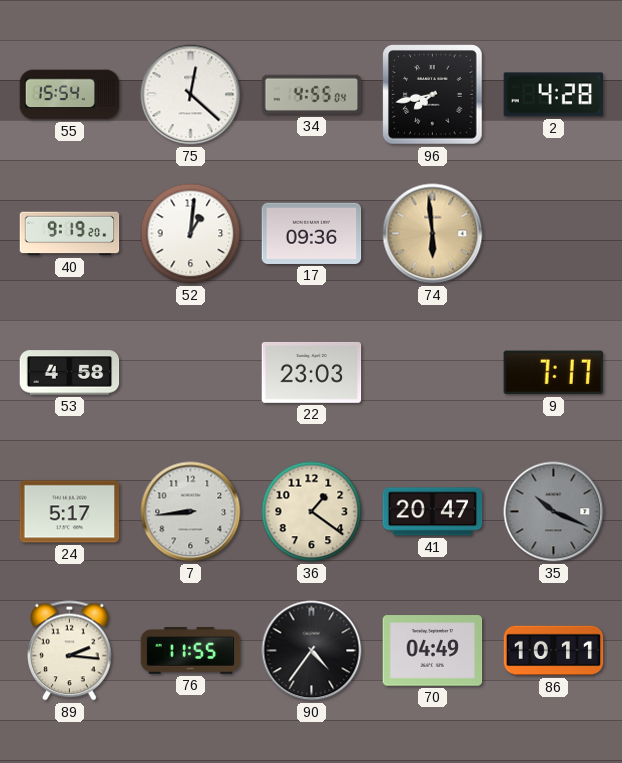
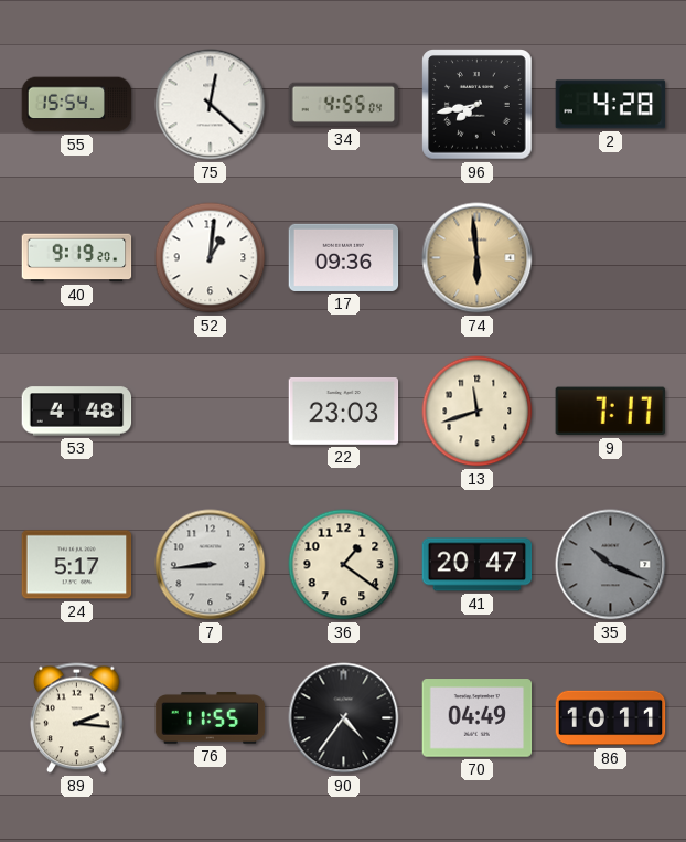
53: 4:58 -> 4:48
13: none -> 11:42
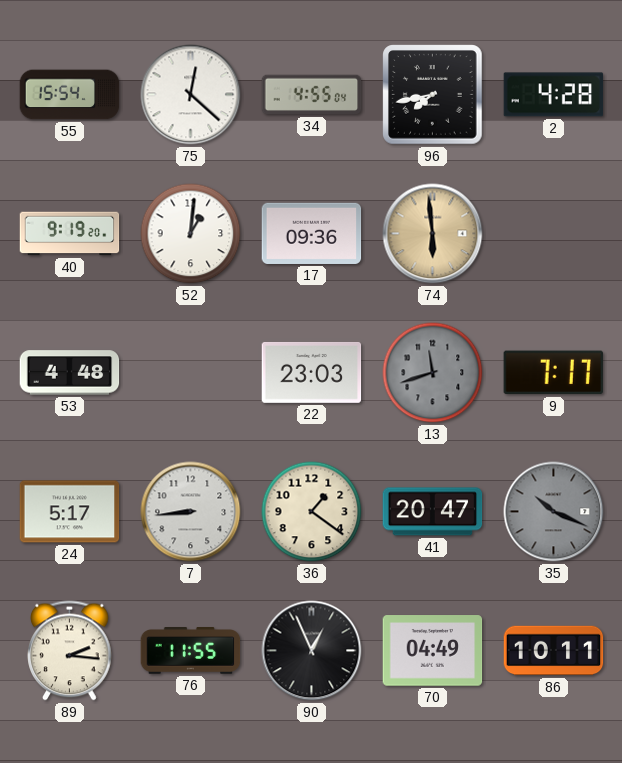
13 dial: cream -> grey
90: 4:36 -> 12:56
